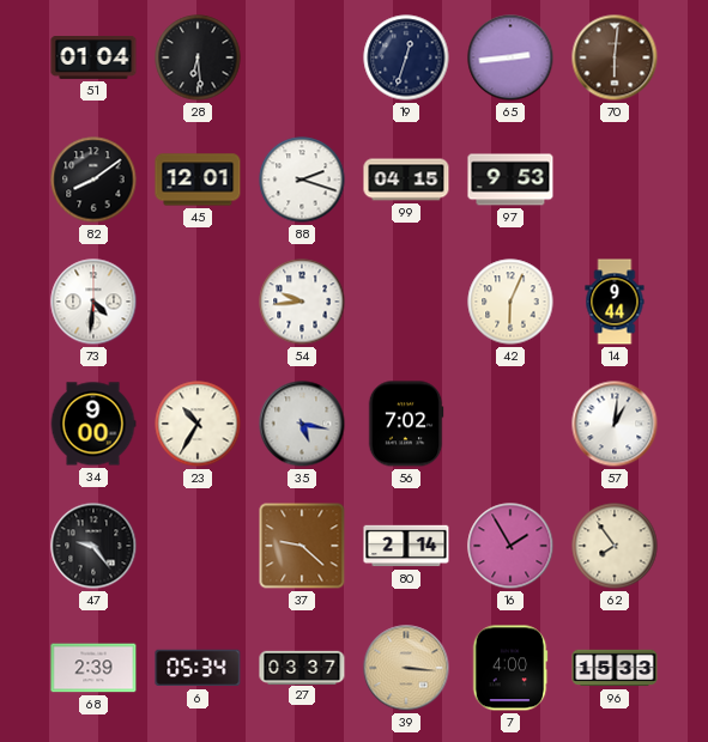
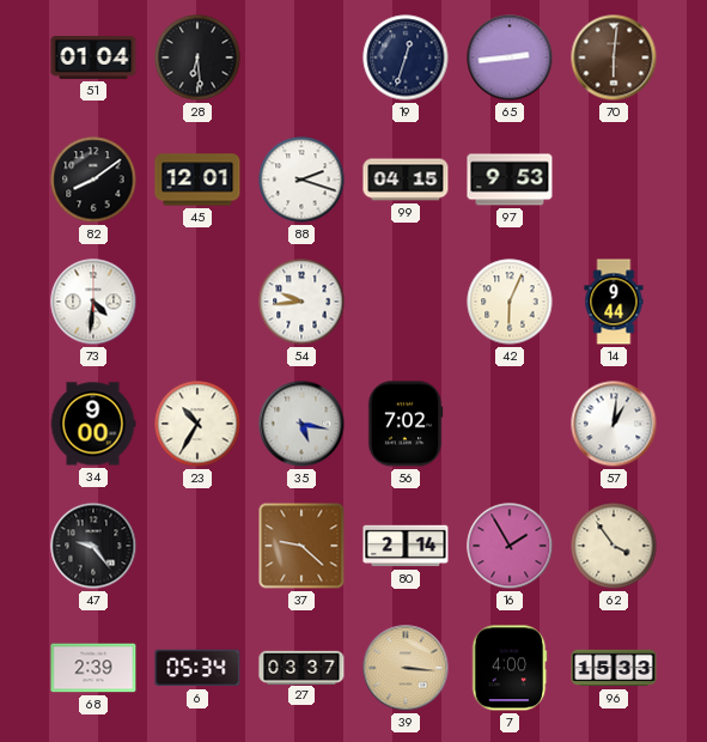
62: 7:54 -> 3:54
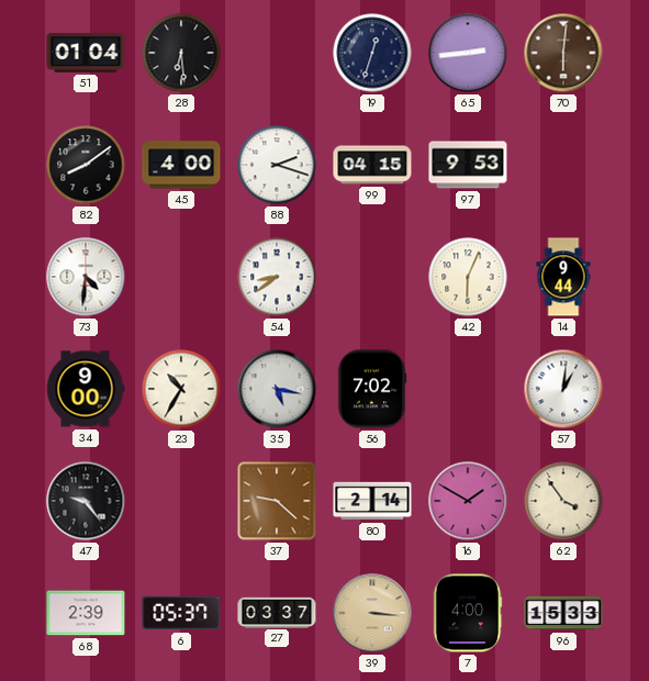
45: 12:01 -> 4:00
54: 9:44 -> 8:39
16: 1:55 -> 1:50
6: 05:34 -> 05:37
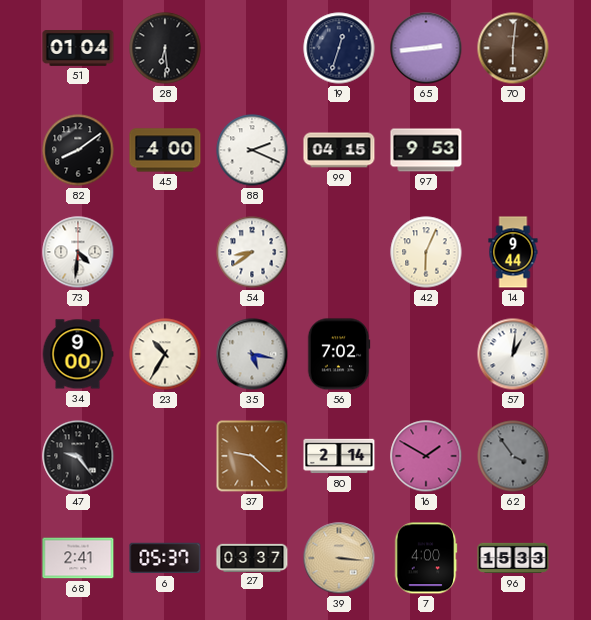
88: 2:18 -> 2:19
62 dial: cream -> grey
68: 2:39 -> 2:41
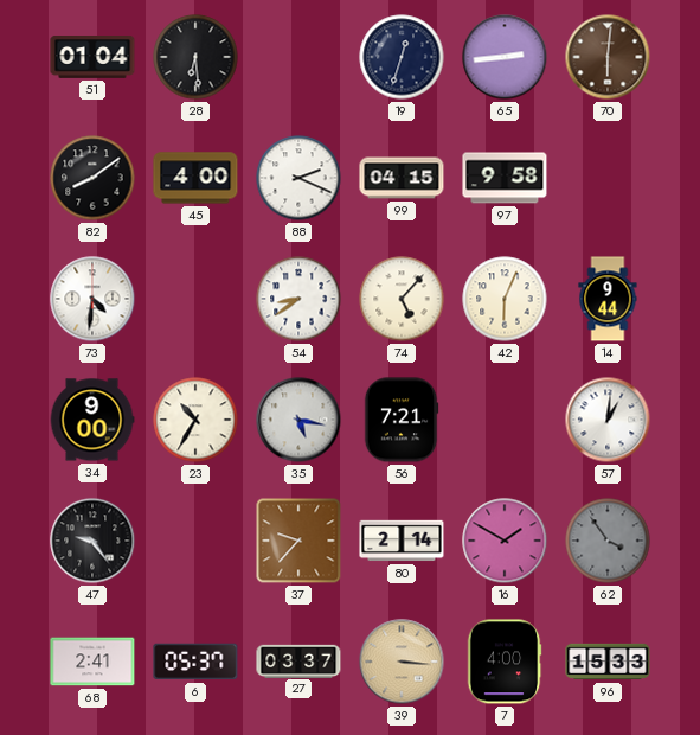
97: 9:53 -> 9:58
74: none -> 5:07
56: 7:02 -> 7:21
37: 9:22 -> 9:37
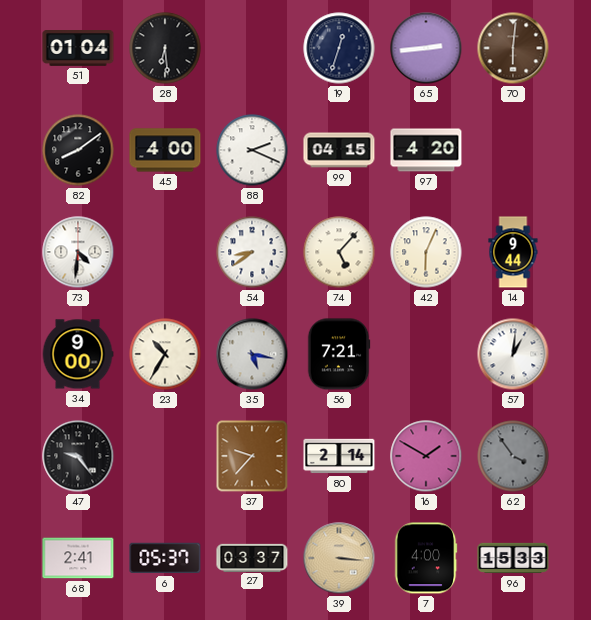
97: 9:58 -> 4:20
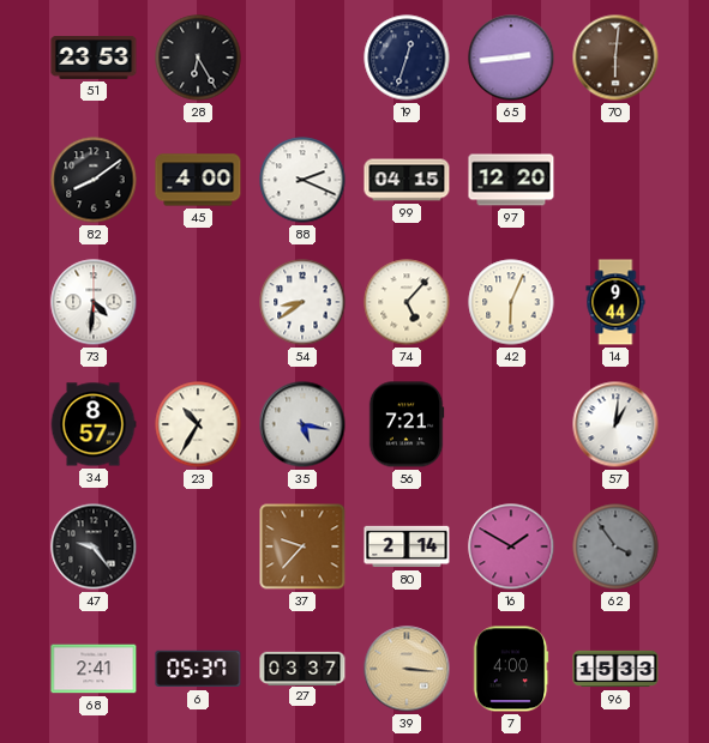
51: 01:04 -> 23:53
28: 6:29 -> 6:25
97: 4:20 -> 12:20
34: 9:00 -> 8:57
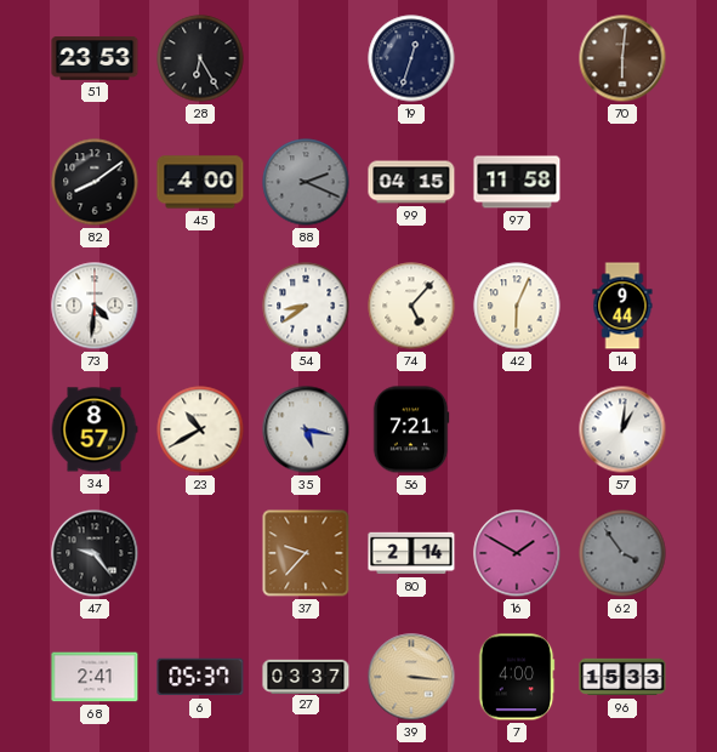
65: 2:44 -> none
88 dial: white -> grey
97: 12:20 -> 11:58
23: 10:35 -> 10:40
